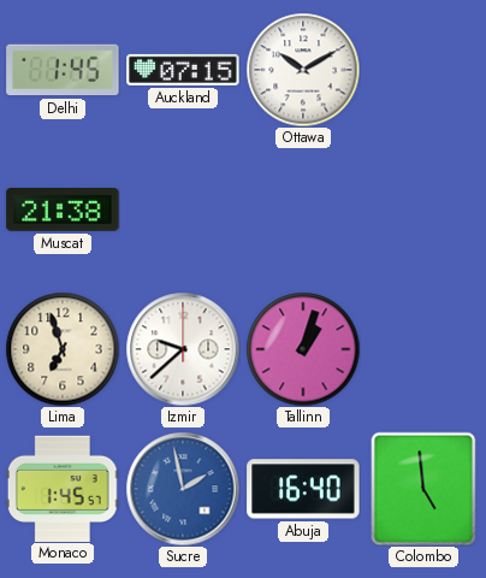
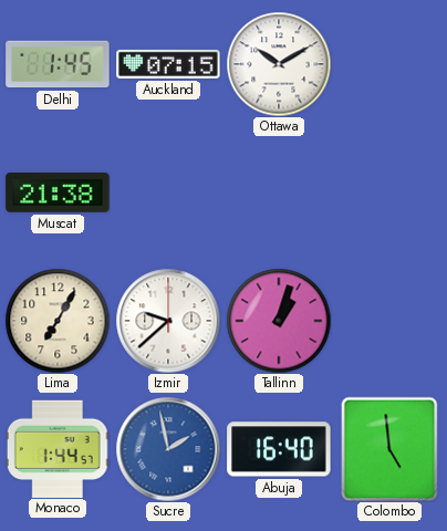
Lima: 6:57 -> 7:05
Monaco: 1:45 -> 1:44
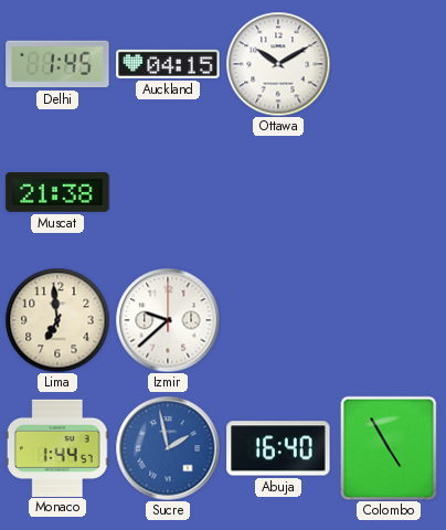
Auckland: 07:15 -> 04:15
Lima: 7:05 -> 6:59
Tallinn: 1:03 -> none
Colombo: 4:59 -> 4:55
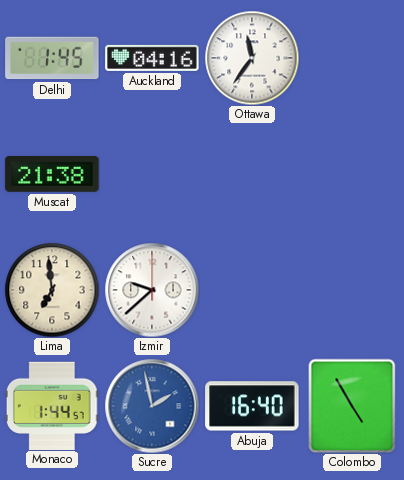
Auckland: 04:15 -> 04:16
Ottawa: 10:10 -> 11:36
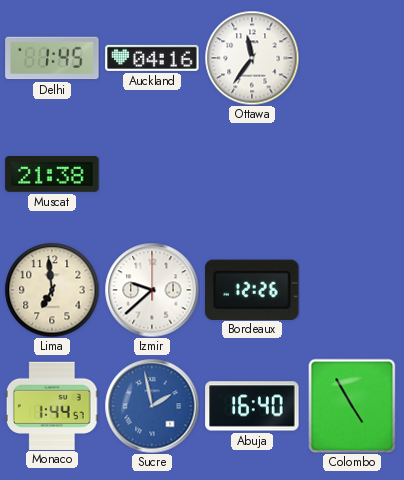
Bordeaux: none -> 12:26
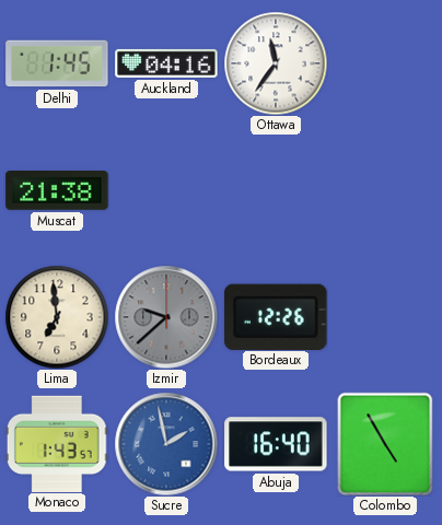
Izmir dial: white -> grey
Monaco: 1:44 -> 1:43
